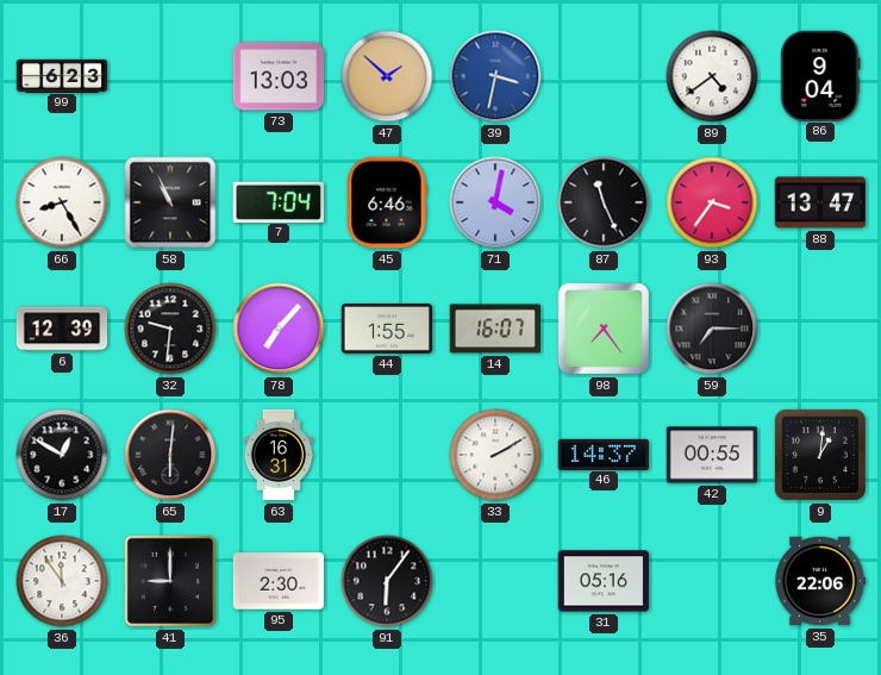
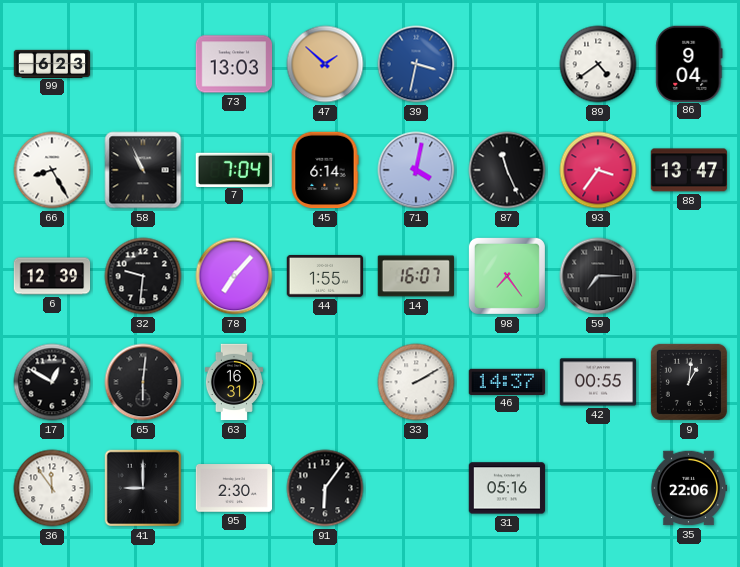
45: 6:46 -> 6:14
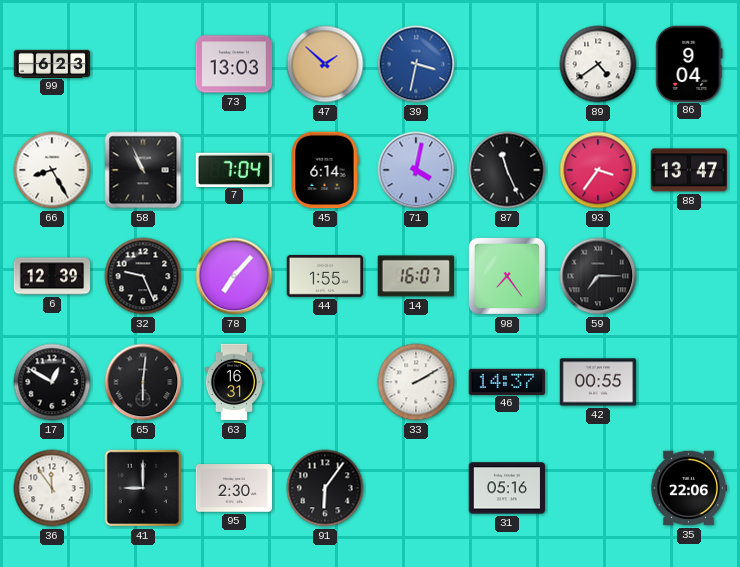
32: 9:31 -> 9:26
9: 1:01 -> none
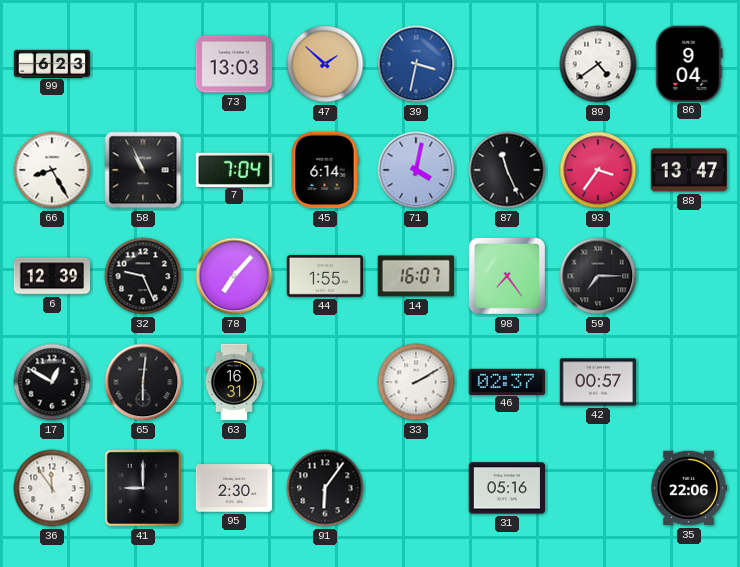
46: 14:37 -> 02:37
42: 00:55 -> 00:57
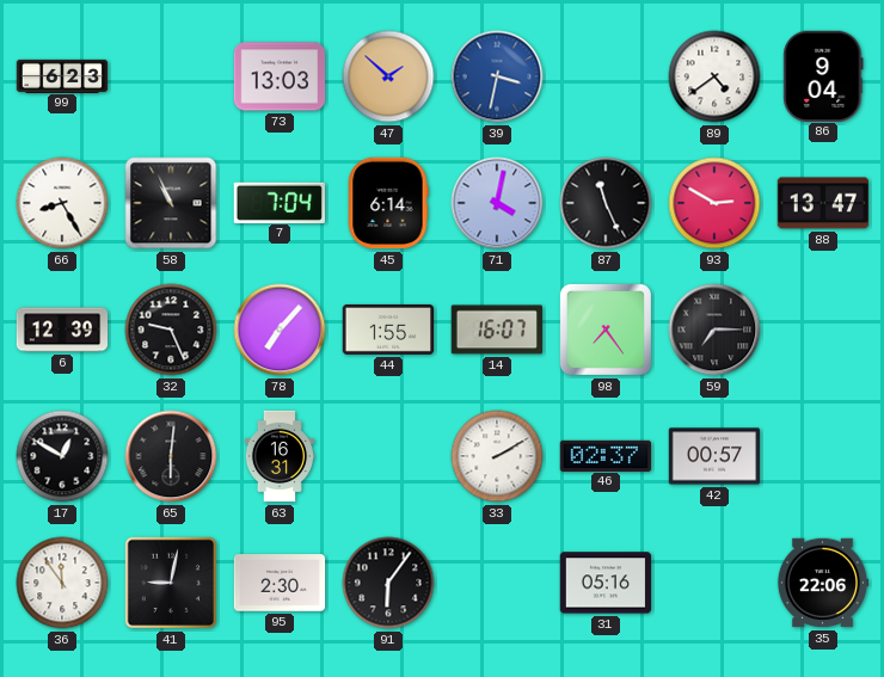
93: 3:36 -> 2:50
41: 9:00 -> 9:02
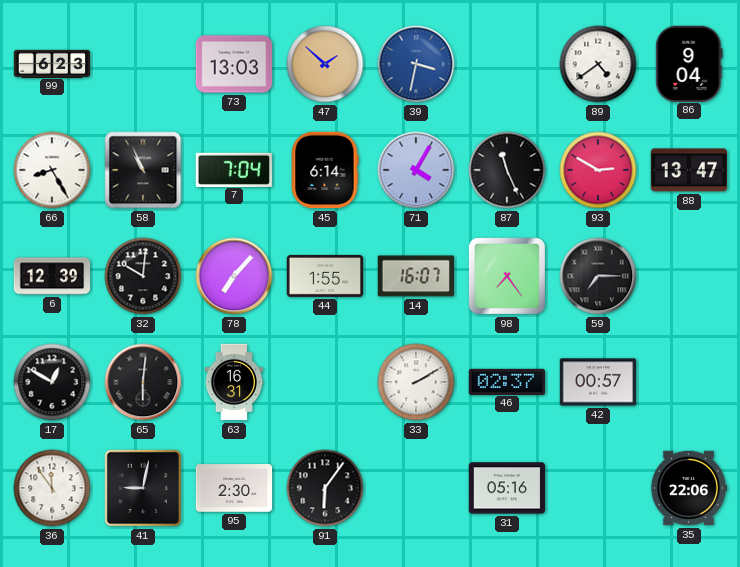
71: 4:02 -> 4:05
32: 9:26 -> 10:01
